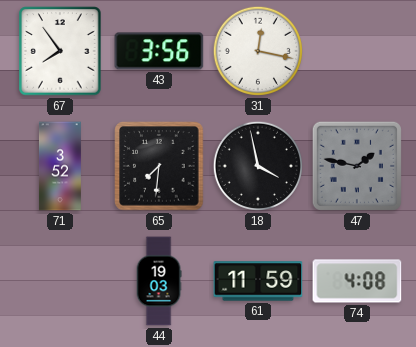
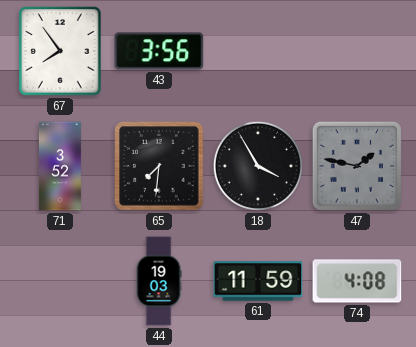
31: 12:17 -> none
18: 3:58 -> 3:55
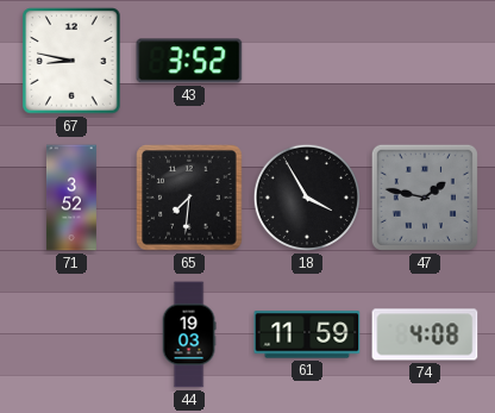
67: 7:54 -> 8:47
43: 3:56 -> 3:52
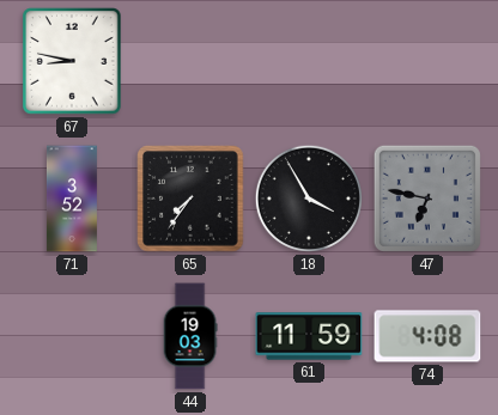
43: 3:52 -> none
65: 7:31 -> 7:36
47: 1:47 -> 6:47
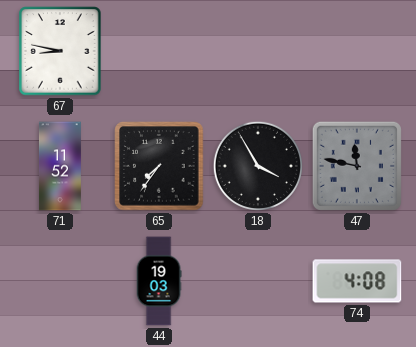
71: 3:52 -> 11:52
47: 6:47 -> 11:47
61: 11:59 -> none
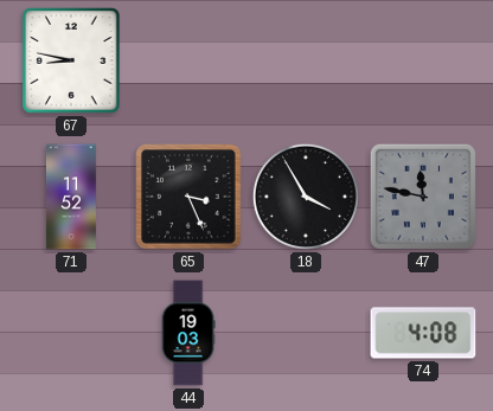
65: 7:36 -> 3:26
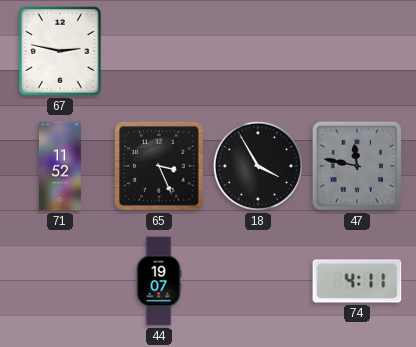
67: 8:47 -> 2:47
44: 19:03 -> 19:07
74: 4:08 -> 4:11
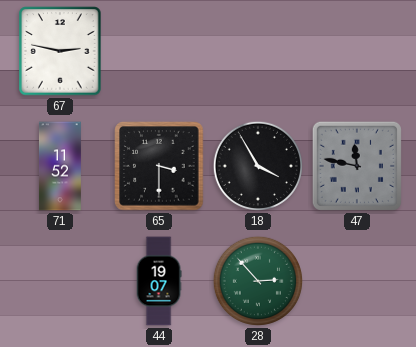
65: 3:26 -> 3:30
28: none -> 2:53
74: 4:11 -> none
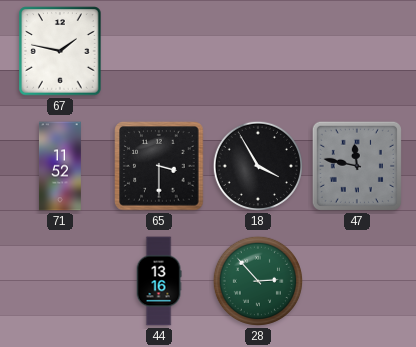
67: 2:47 -> 1:47
44: 19:07 -> 13:16
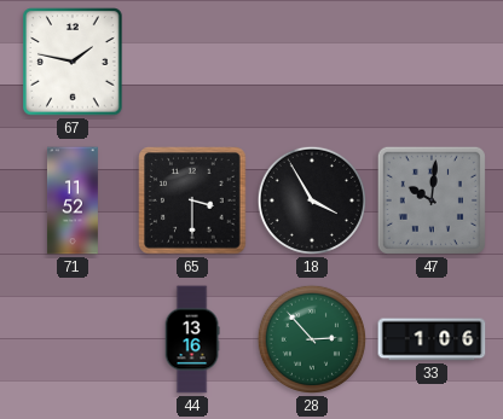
47: 11:47 -> 10:01
33: none -> 1:06
